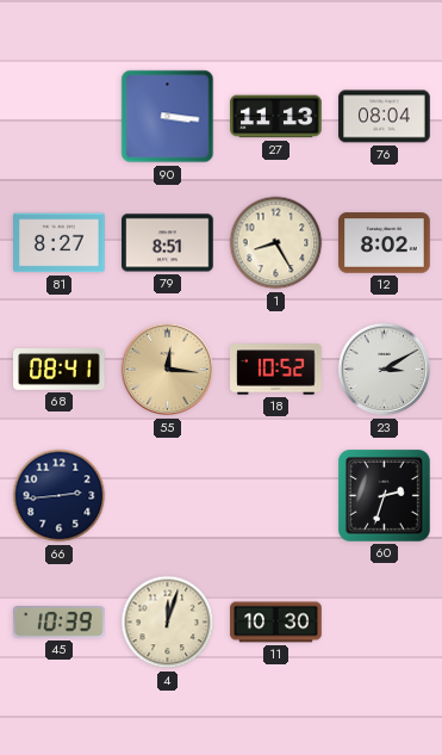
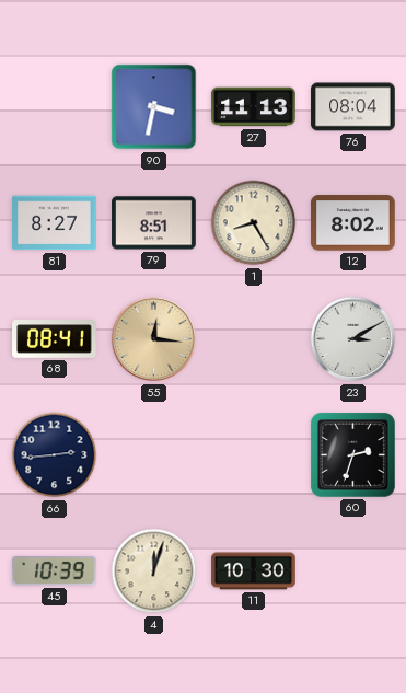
90: 3:16 -> 3:32
18: 10:52 -> none
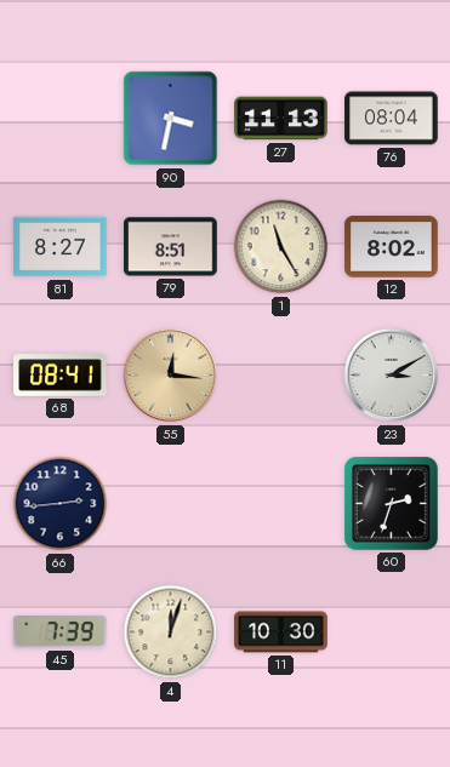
1: 8:25 -> 11:25
45: 10:39 -> 7:39
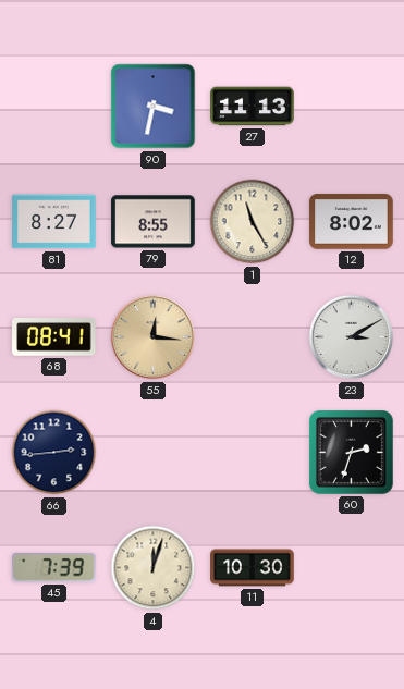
76: 08:04 -> none
79: 8:51 -> 8:55
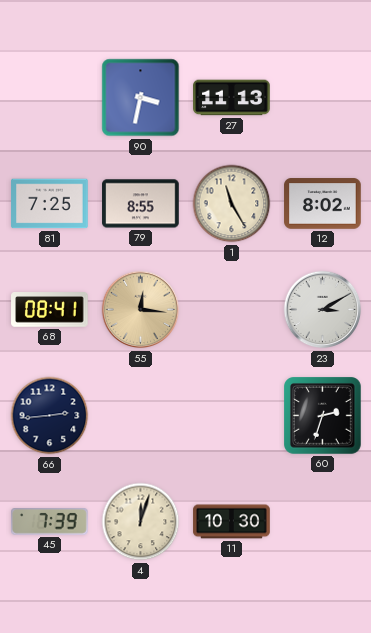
81: 8:27 -> 7:25
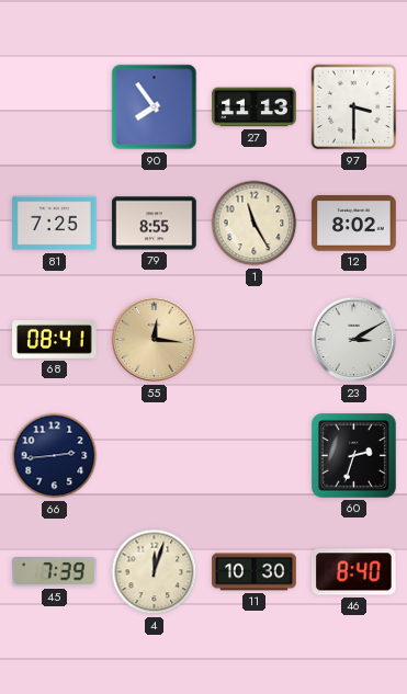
90: 3:32 -> 7:54
97: none -> 3:30
46: none -> 8:40
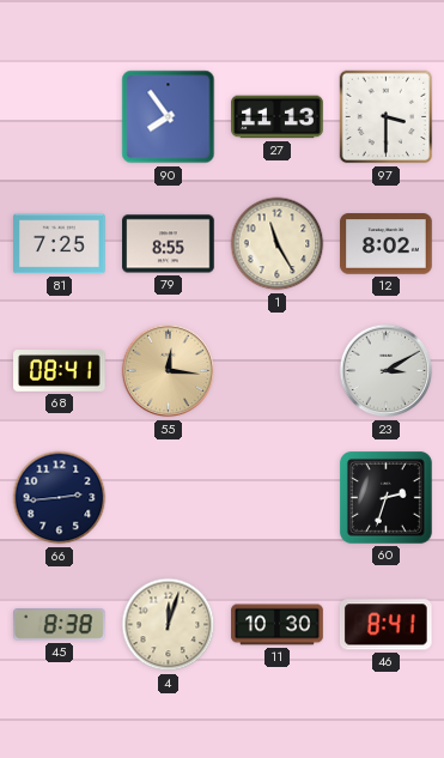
45: 7:39 -> 8:38
46: 8:40 -> 8:41
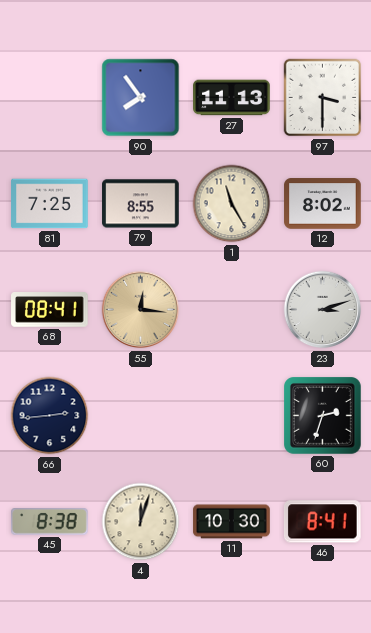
23: 3:10 -> 3:12
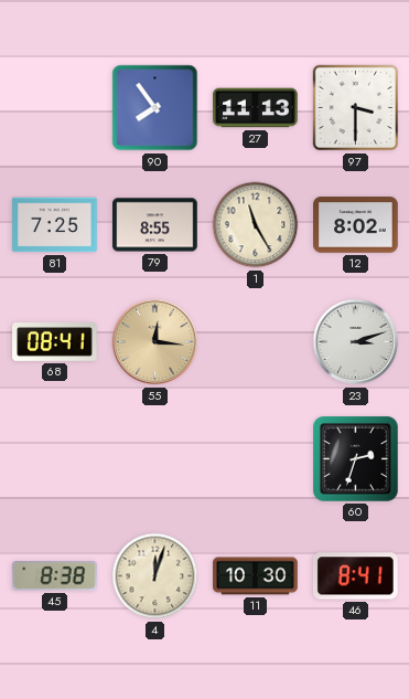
66: 2:44 -> none
